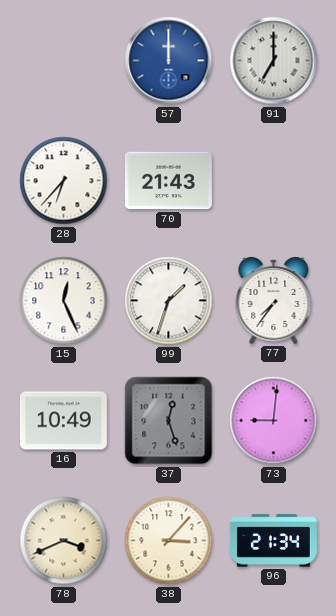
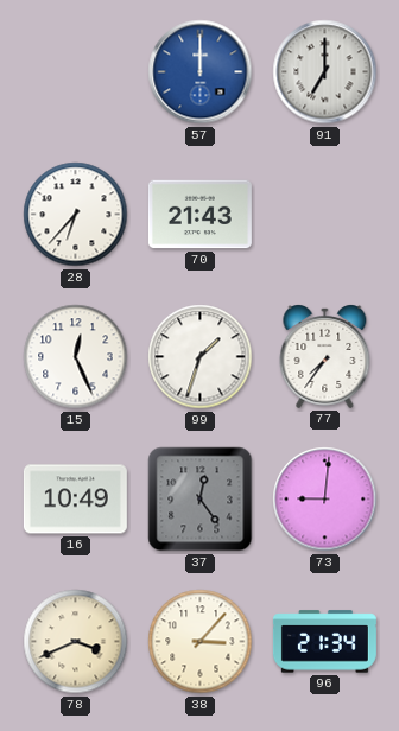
37: 12:27 -> 12:24
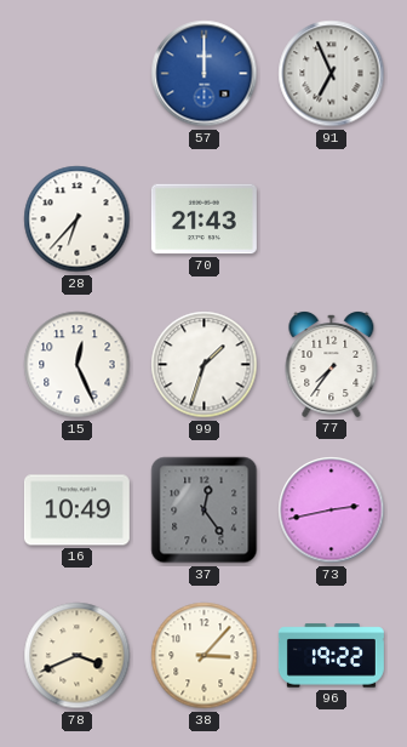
91: 7:00 -> 6:56
73: 9:01 -> 2:43
96: 21:34 -> 19:22
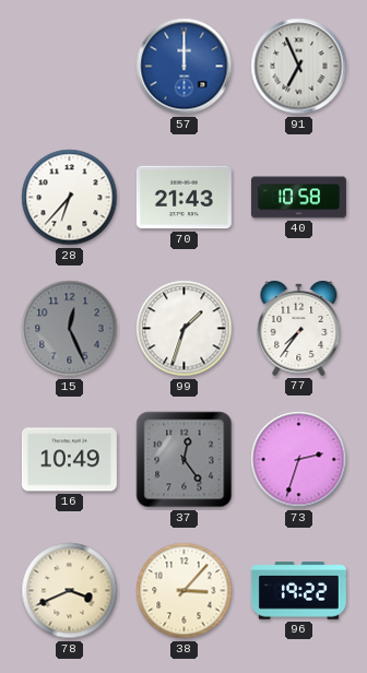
40: none -> 10:58
15 dial: white -> grey
73: 2:43 -> 2:33
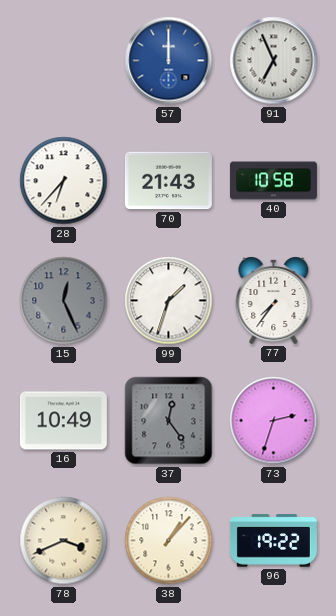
38: 3:07 -> 1:07
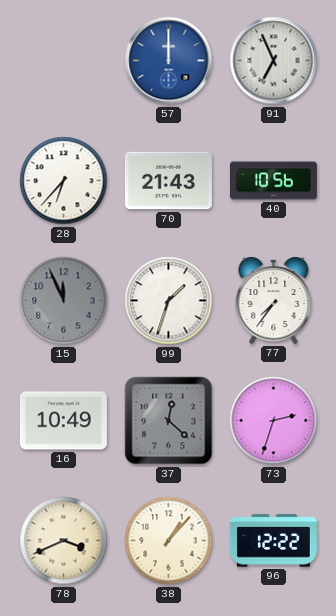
40: 10:58 -> 10:56
15: 12:26 -> 11:56
37: 12:24 -> 12:22
96: 19:22 -> 12:22
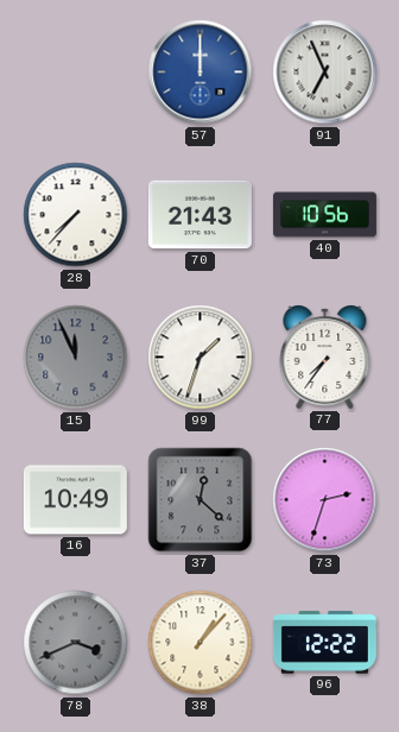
28: 6:37 -> 7:37
78 dial: cream -> grey
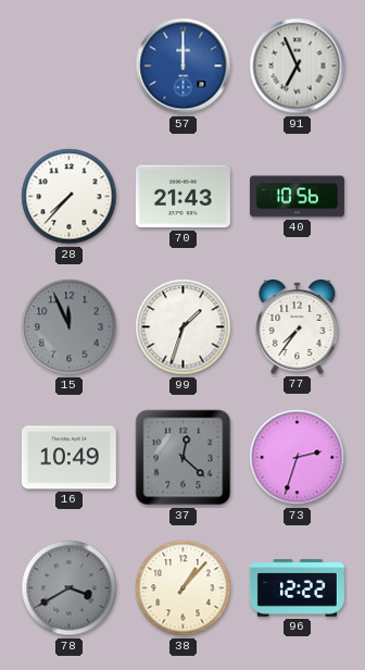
78: 3:41 -> 3:40
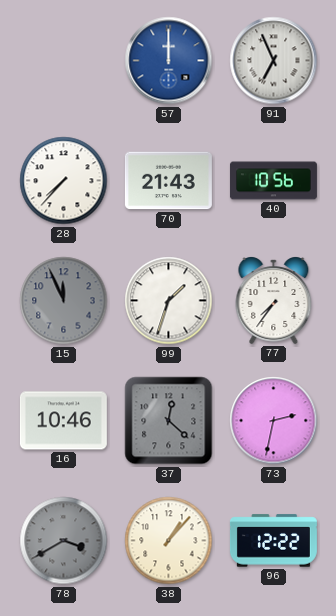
16: 10:49 -> 10:46
73: 2:33 -> 2:32
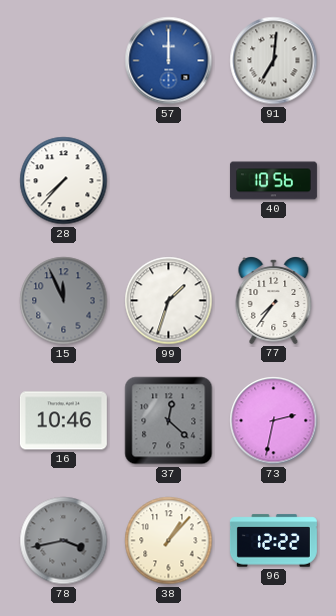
91: 6:56 -> 7:01
70: 21:43 -> none
78: 3:40 -> 3:43
